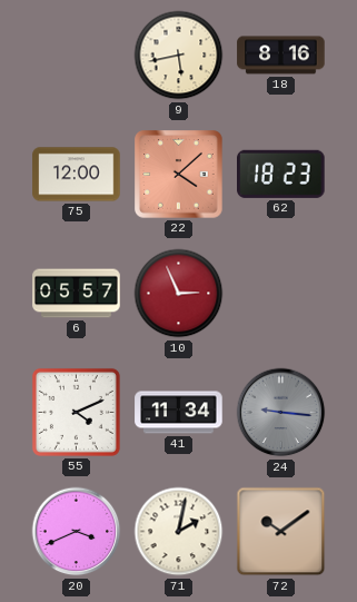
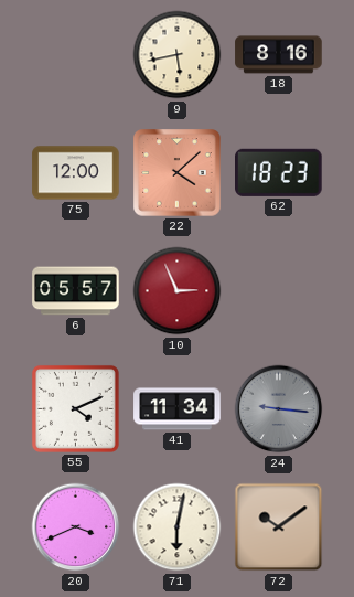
71: 2:02 -> 6:02
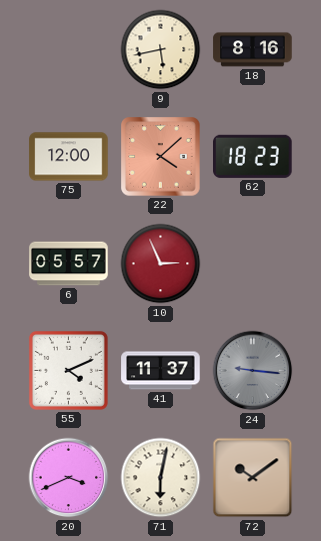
41: 11:34 -> 11:37
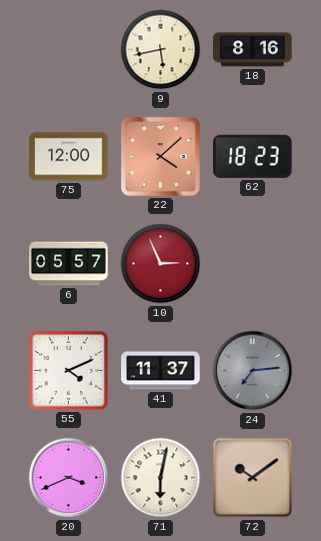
24: 9:16 -> 7:14
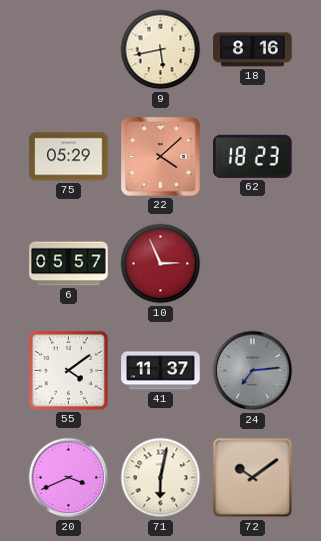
75: 12:00 -> 05:29
55: 4:11 -> 4:09
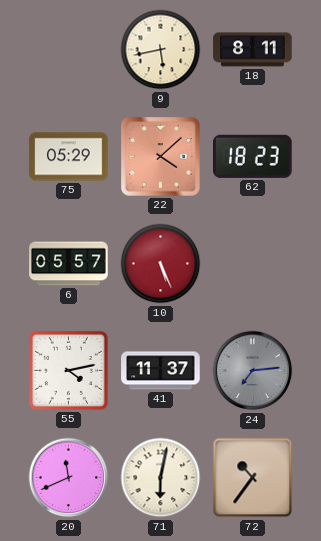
18: 8:16 -> 8:11
10: 2:56 -> 5:26
55: 4:09 -> 4:13
20: 3:41 -> 11:41
72: 10:09 -> 10:36
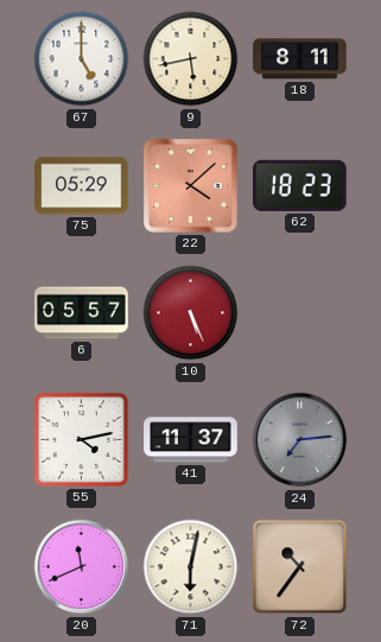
67: none -> 5:00
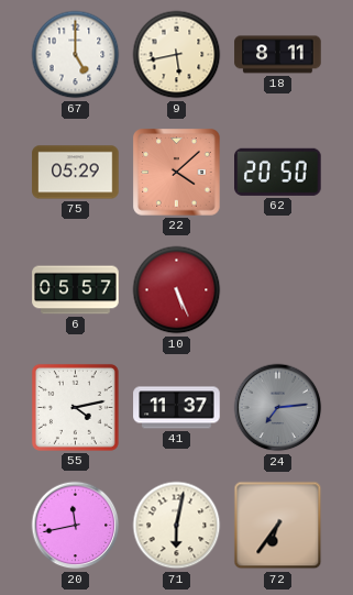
62: 18:23 -> 20:50
20: 11:41 -> 11:43
72: 10:36 -> 6:36
